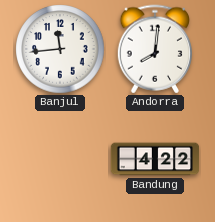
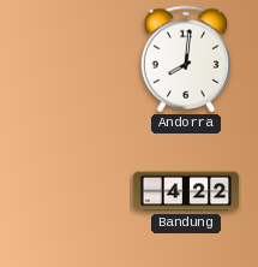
Banjul: 11:44 -> none
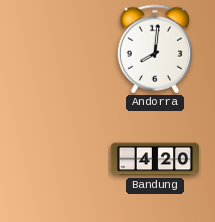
Bandung: 4:22 -> 4:20
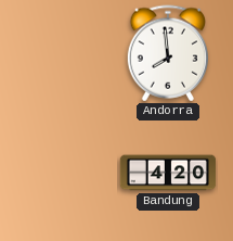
Andorra: 8:01 -> 7:59
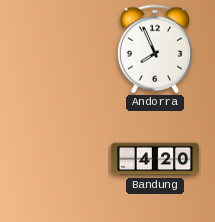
Andorra: 7:59 -> 7:56
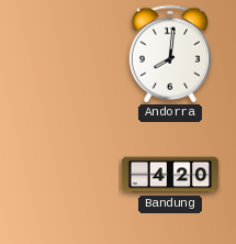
Andorra: 7:56 -> 8:01
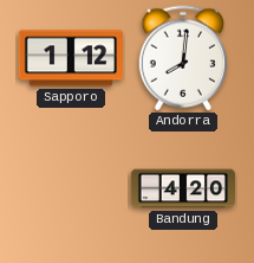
Sapporo: none -> 1:12
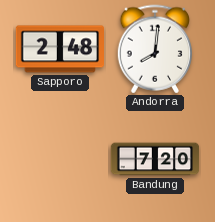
Sapporo: 1:12 -> 2:48
Bandung: 4:20 -> 7:20
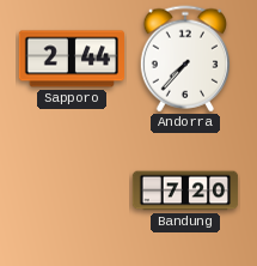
Sapporo: 2:48 -> 2:44
Andorra: 8:01 -> 7:37
